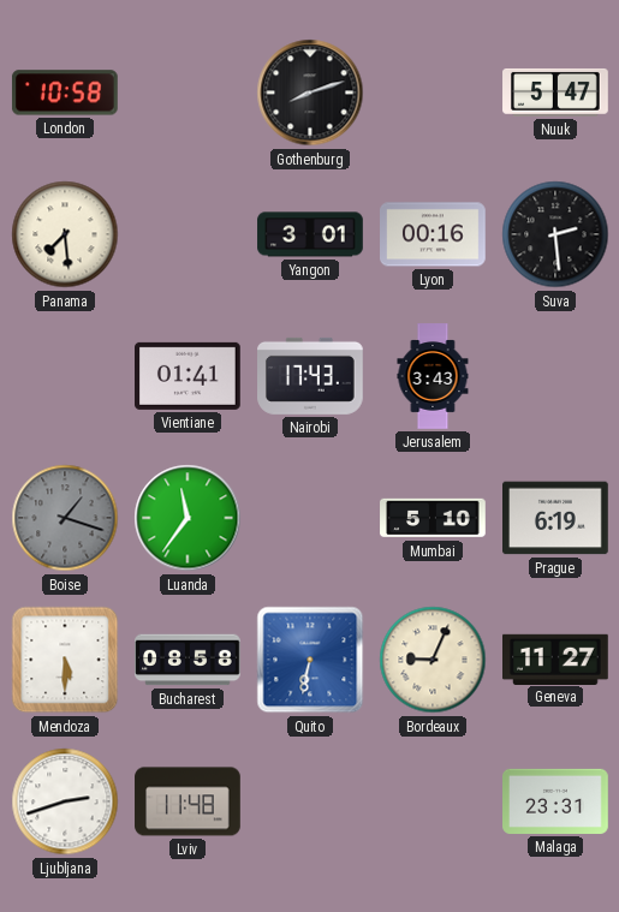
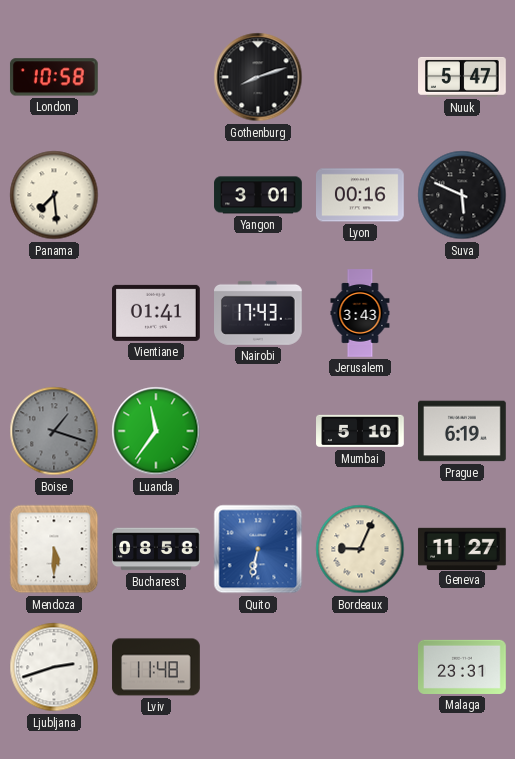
Suva: 2:29 -> 5:49
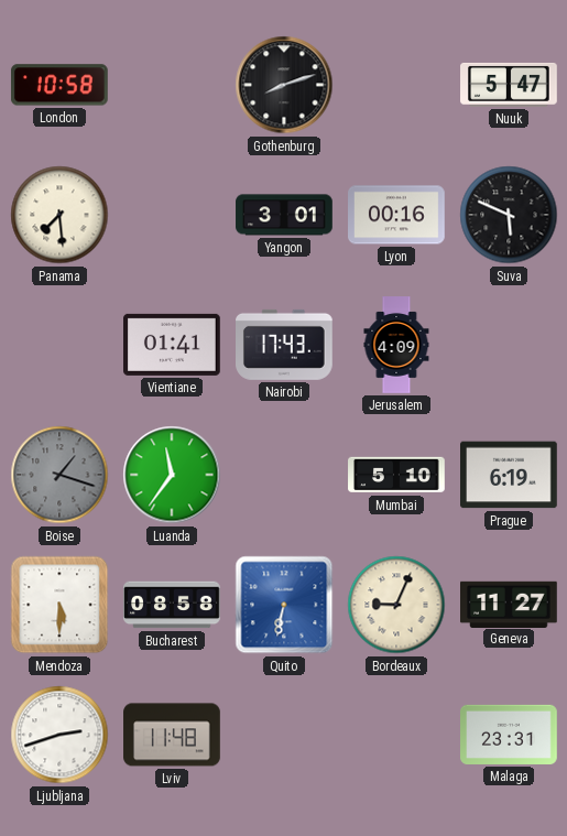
Jerusalem: 3:43 -> 4:09
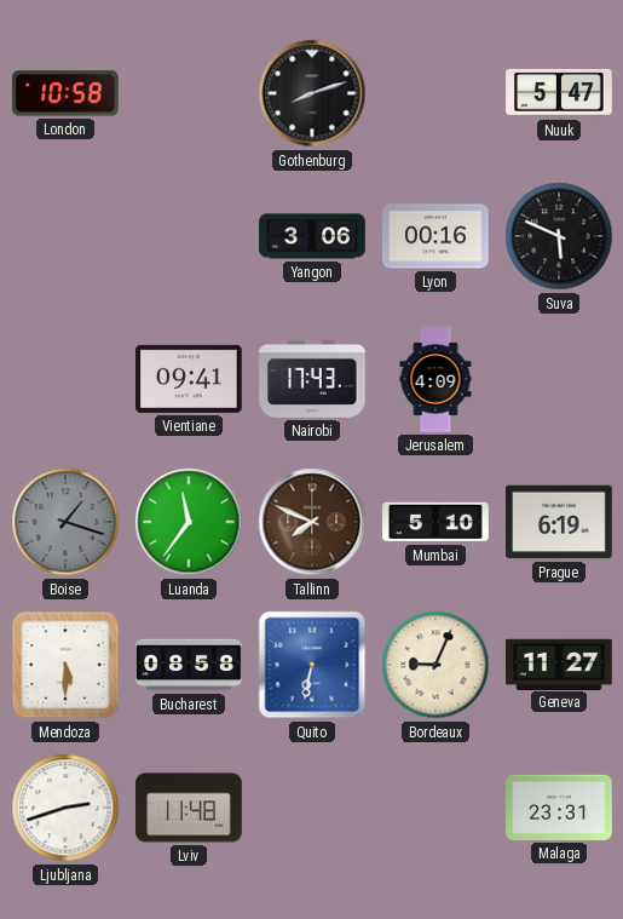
Panama: 7:29 -> none
Yangon: 3:01 -> 3:06
Vientiane: 01:41 -> 09:41
Tallinn: none -> 7:49
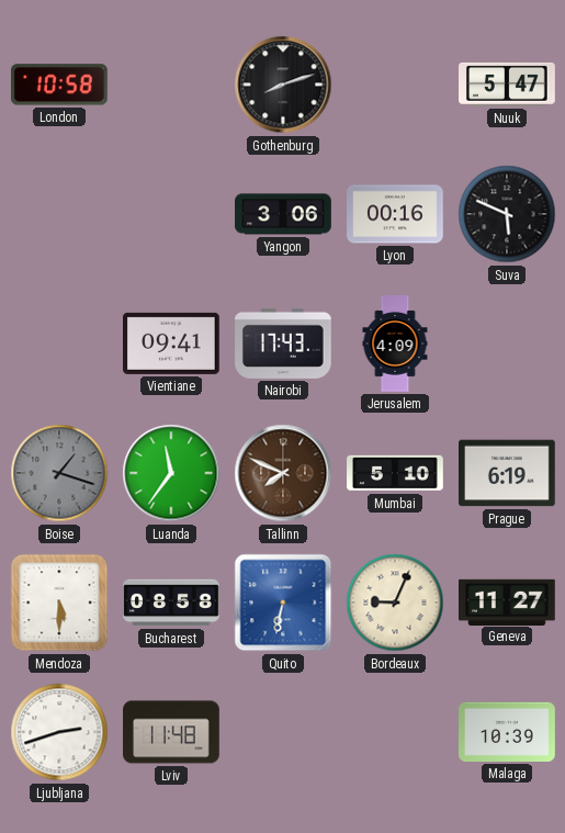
Malaga: 23:31 -> 10:39
